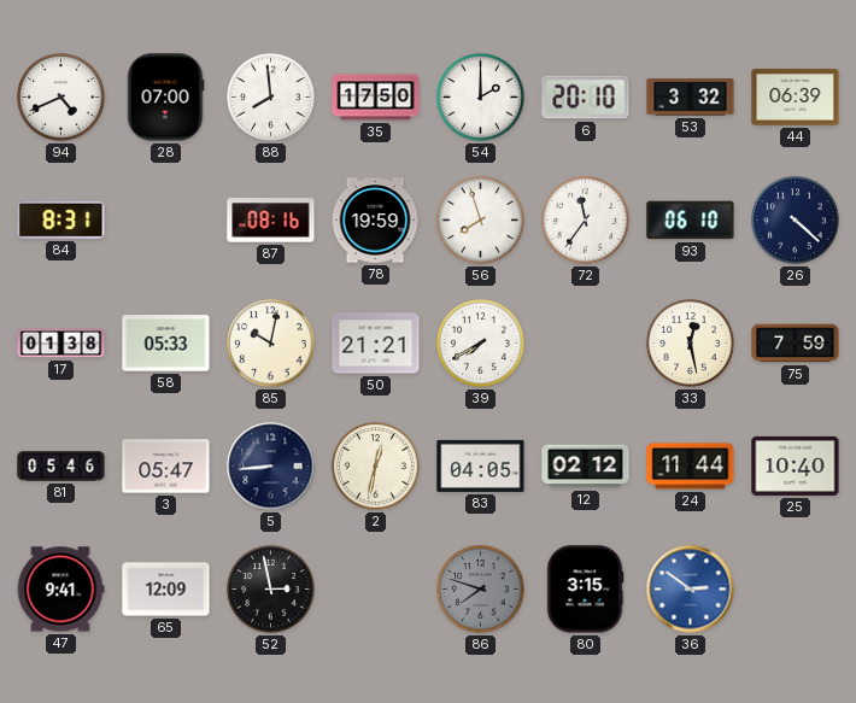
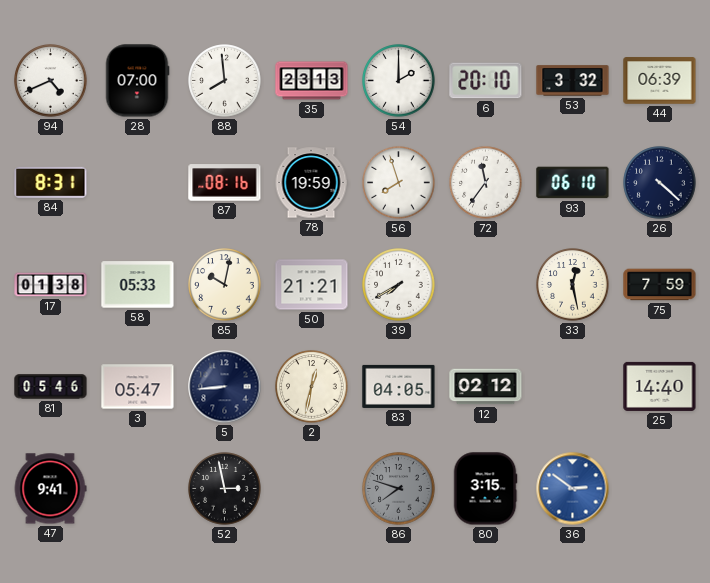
35: 17:50 -> 23:13
24: 11:44 -> none
25: 10:40 -> 14:40
65: 12:09 -> none
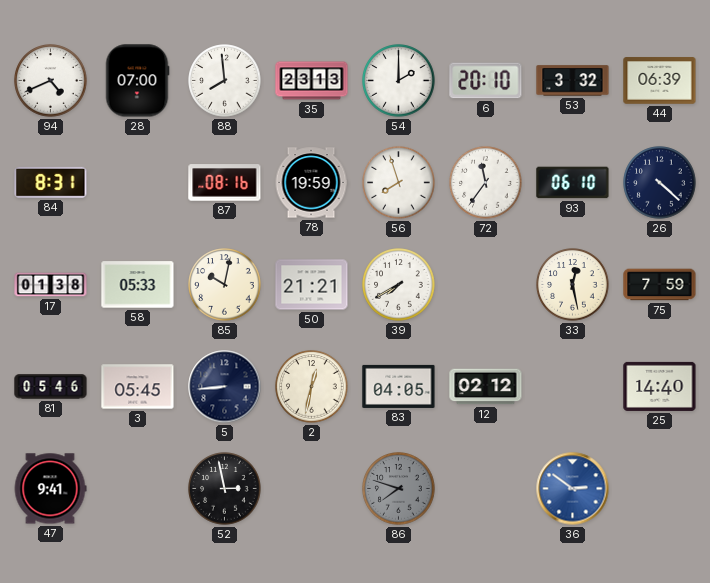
3: 05:47 -> 05:45
80: 3:15 -> none
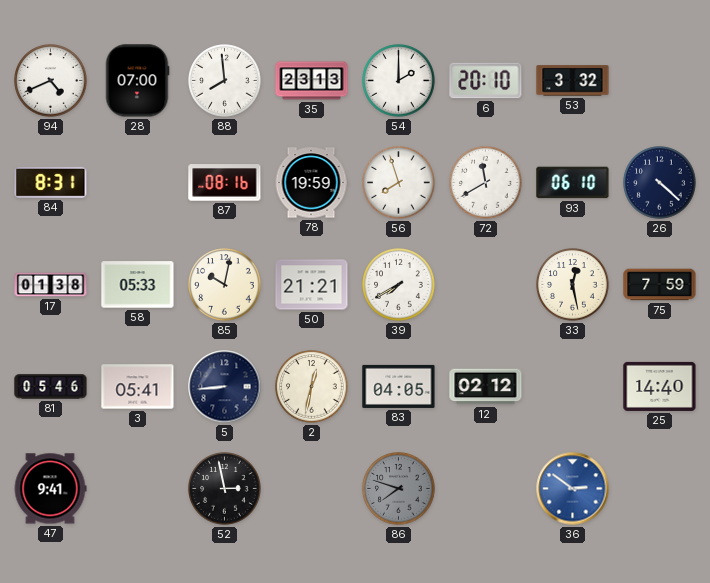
44: 06:39 -> none
72: 11:36 -> 11:40
3: 05:45 -> 05:41
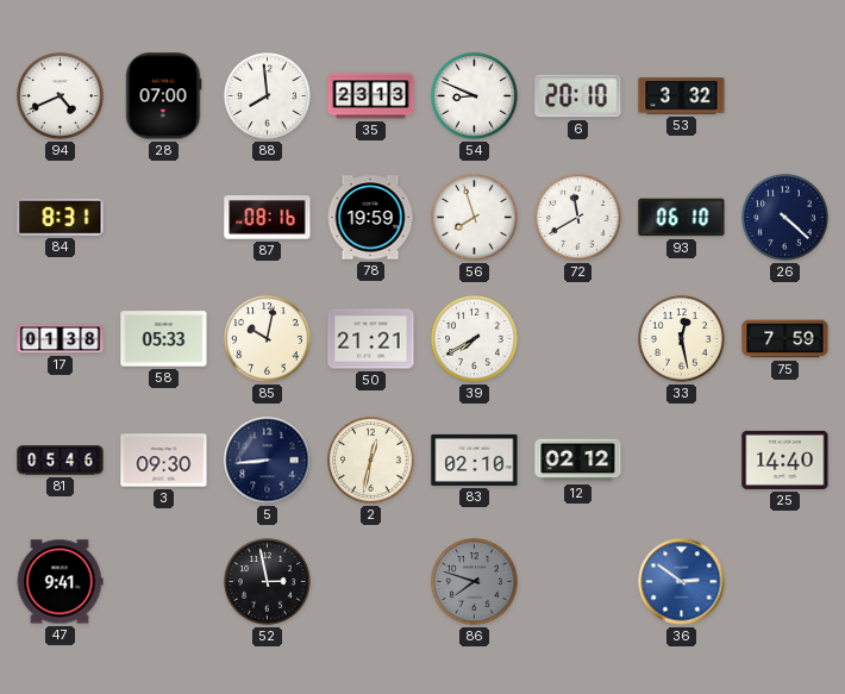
54: 2:00 -> 8:49
3: 05:41 -> 09:30
83: 04:05 -> 02:10
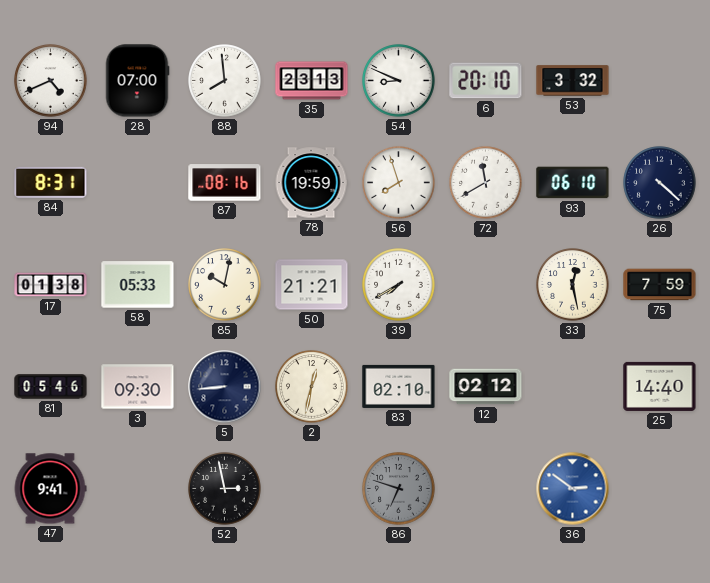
86: 7:48 -> 6:48
